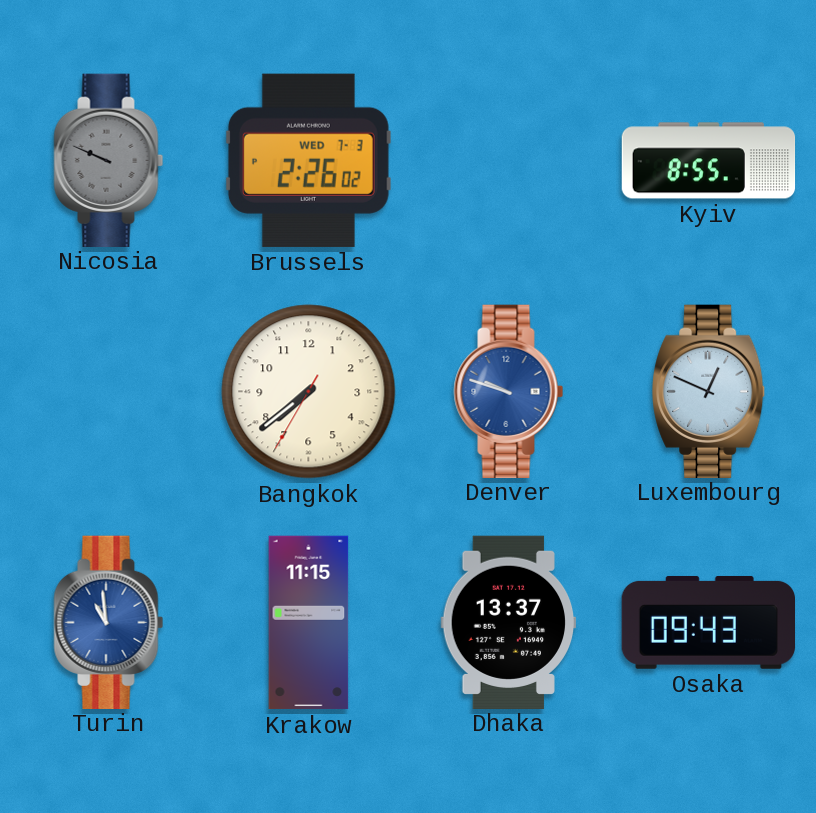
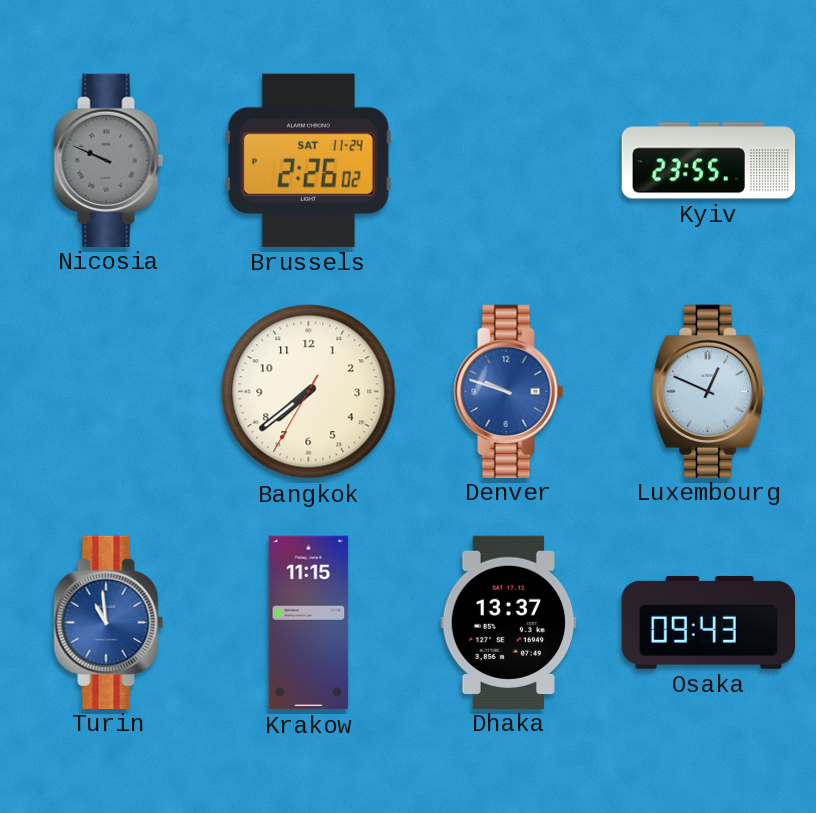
Brussels date: WED 7-3 -> SAT 11-24
Kyiv: 8:55 -> 23:55
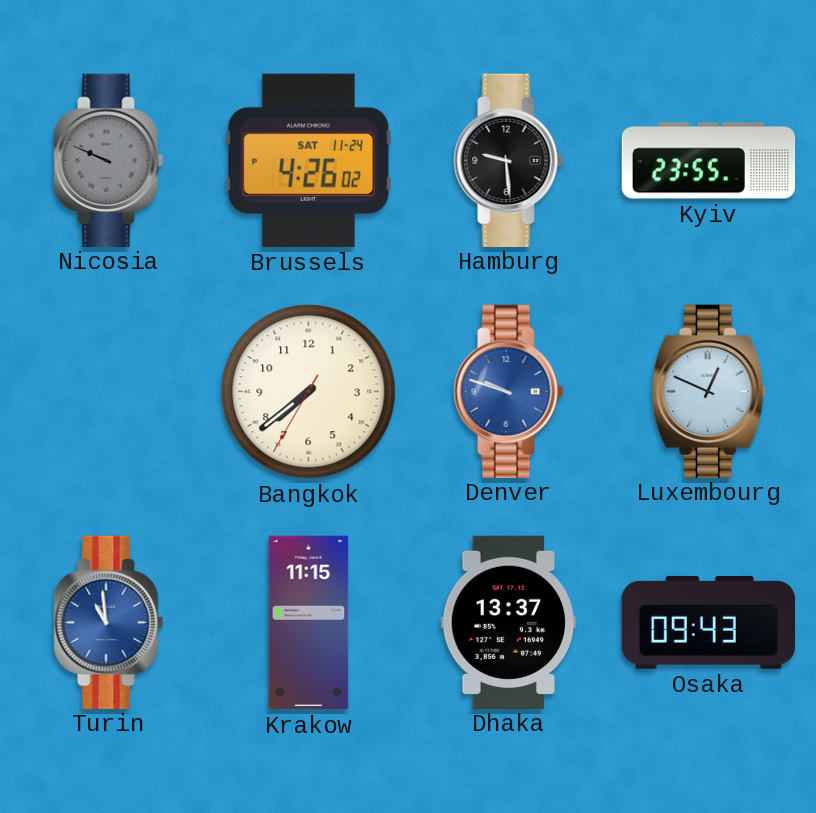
Brussels: 2:26 -> 4:26
Hamburg: none -> 9:29
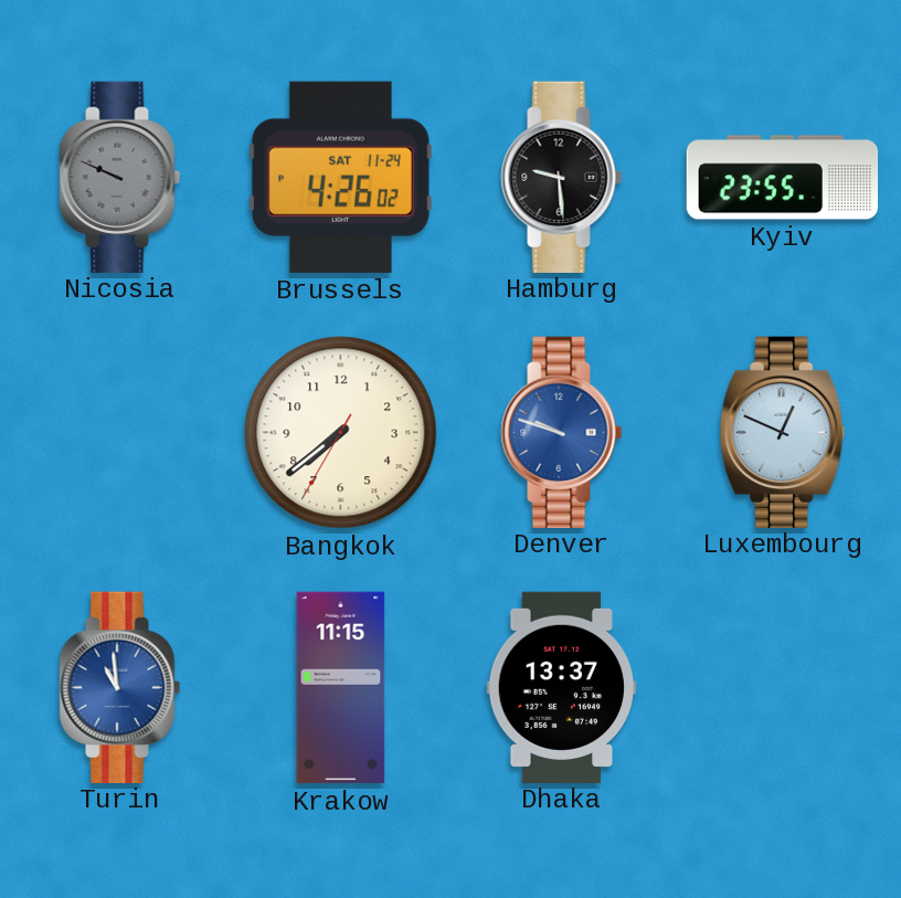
Osaka: 09:43 -> none
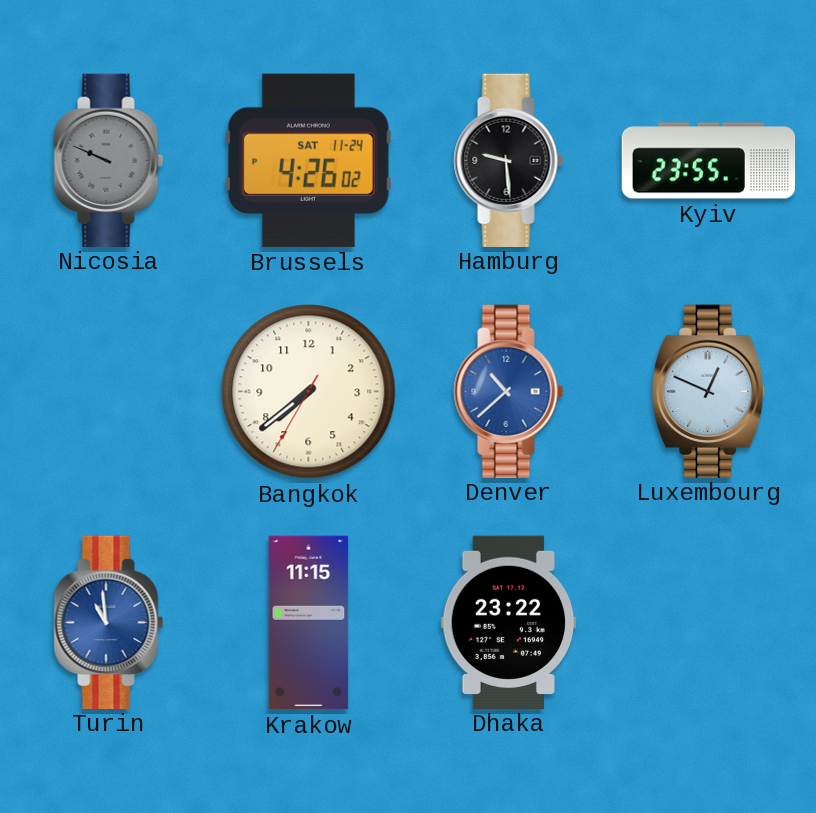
Denver: 9:48 -> 10:38
Dhaka: 13:37 -> 23:22
